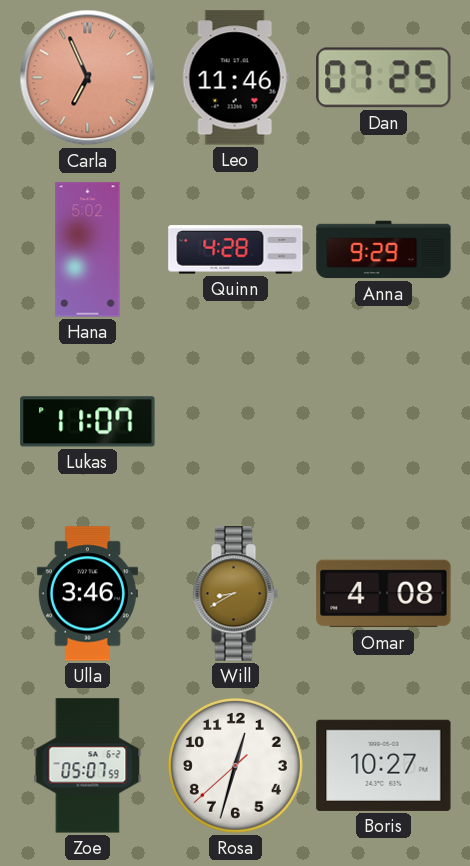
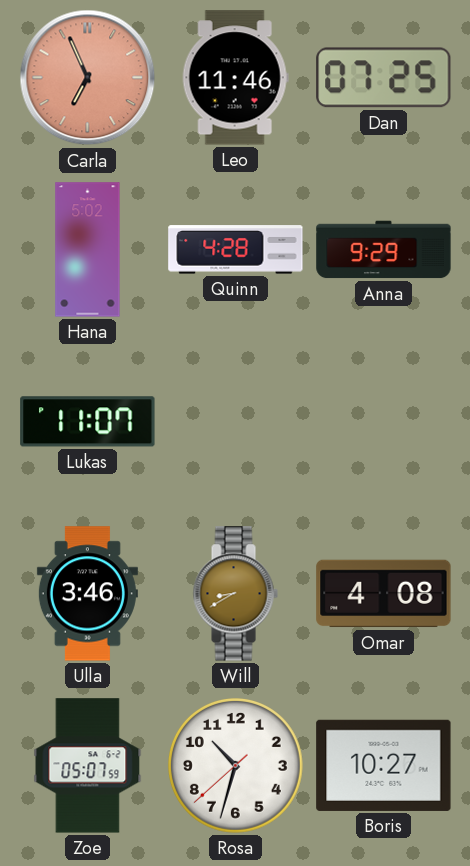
Rosa: 12:32 -> 10:32
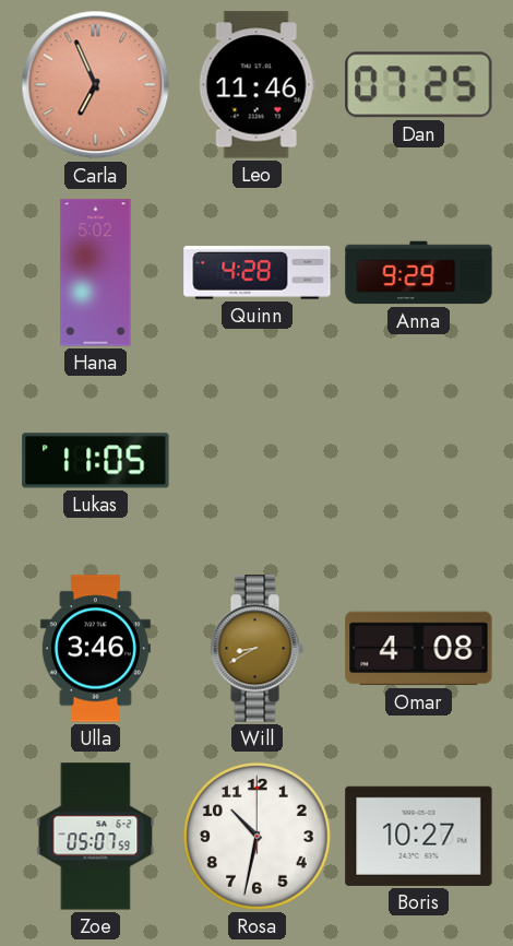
Lukas: 11:07 -> 11:05
Rosa: 10:32:38 -> 10:32:00
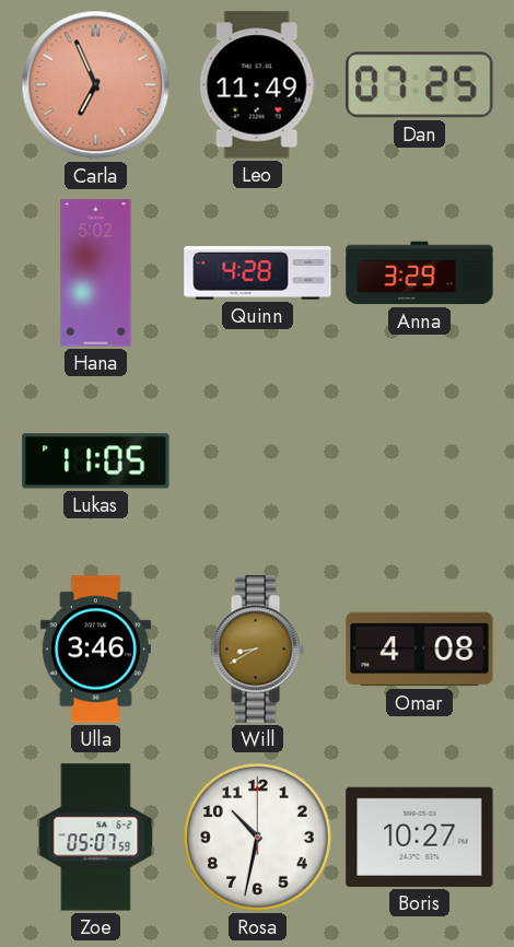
Leo: 11:46 -> 11:49
Anna: 9:29 -> 3:29
